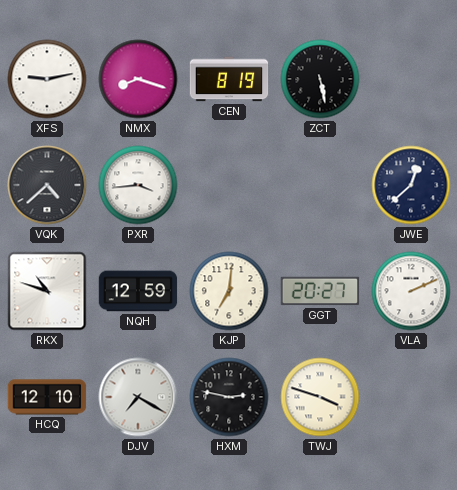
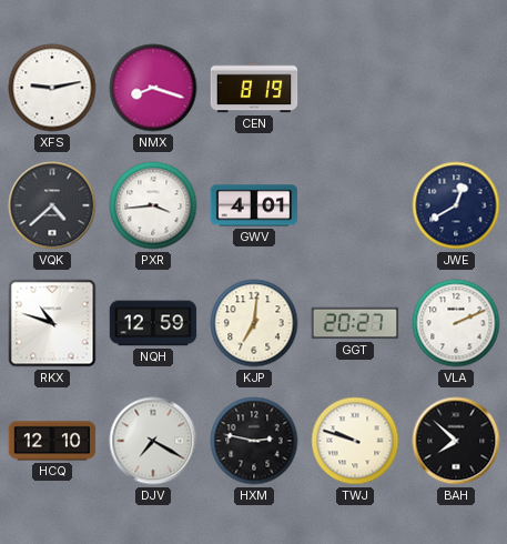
ZCT: 5:28 -> none
GWV: none -> 4:01
JWE: 12:38 -> 12:40
TWJ: 3:48 -> 9:48
BAH: none -> 7:52
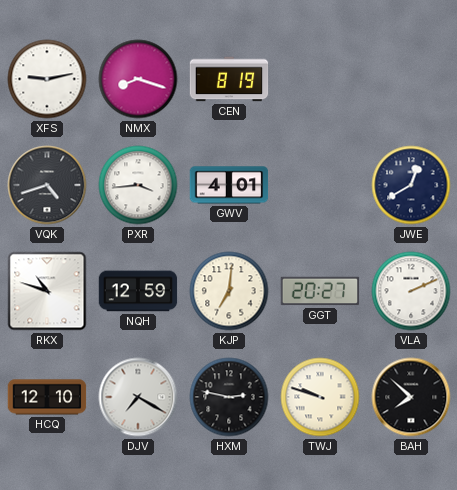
VQK: 4:38 -> 4:42
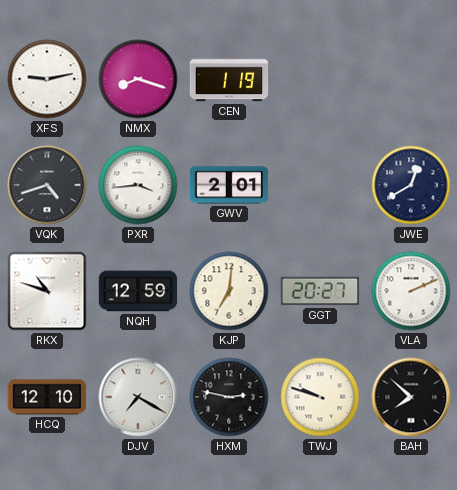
CEN: 8:19 -> 1:19
GWV: 4:01 -> 2:01
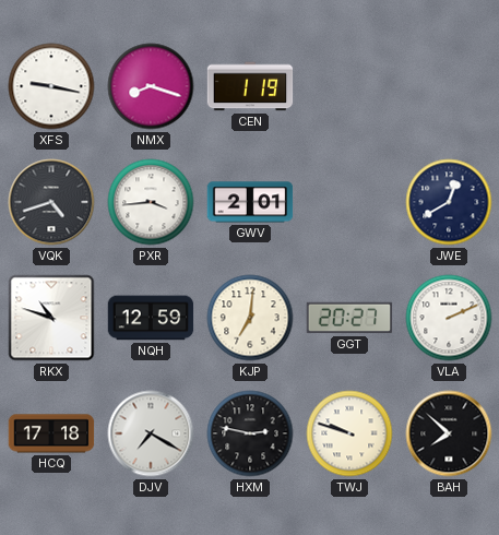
XFS: 9:13 -> 9:17
HCQ: 12:10 -> 17:18
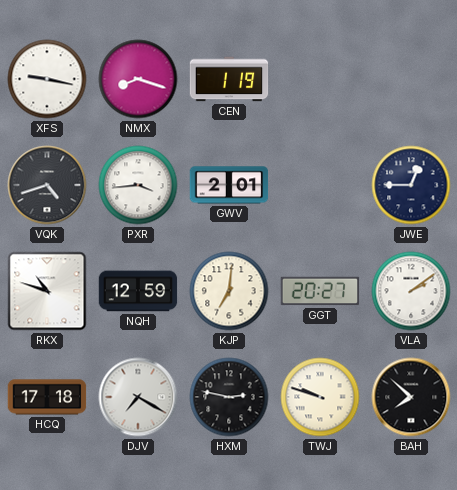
JWE: 12:40 -> 12:45
VLA: 2:11 -> 2:09
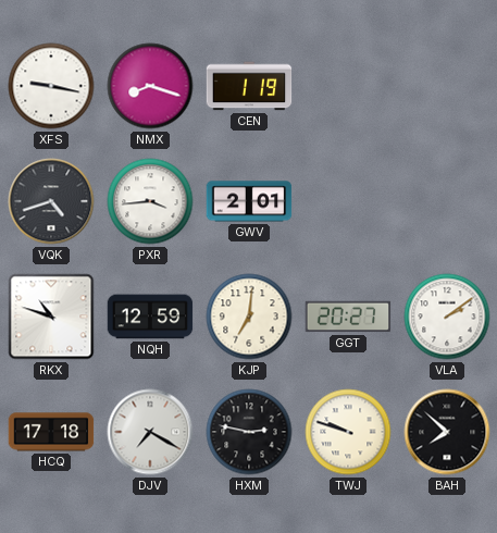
JWE: 12:45 -> none
